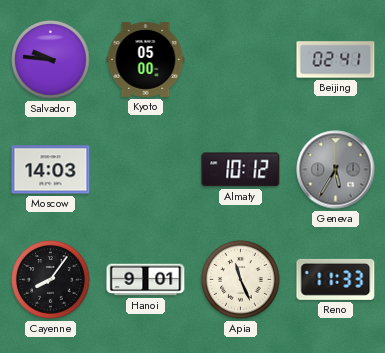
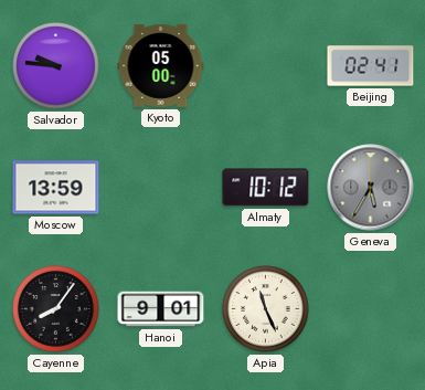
Moscow: 14:03 -> 13:59
Reno: 11:33 -> none
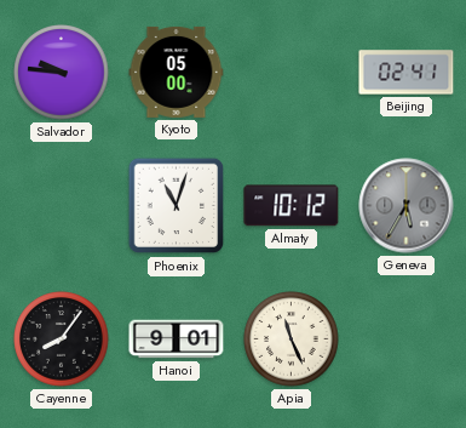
Moscow: 13:59 -> none
Phoenix: none -> 11:03
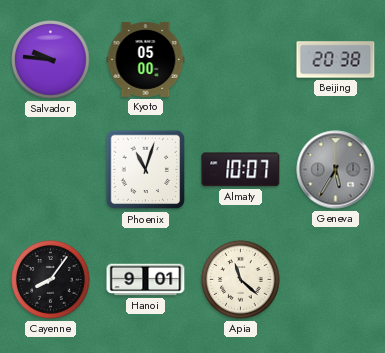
Beijing: 02:41 -> 20:38
Almaty: 10:12 -> 10:07
Apia: 11:26 -> 11:22
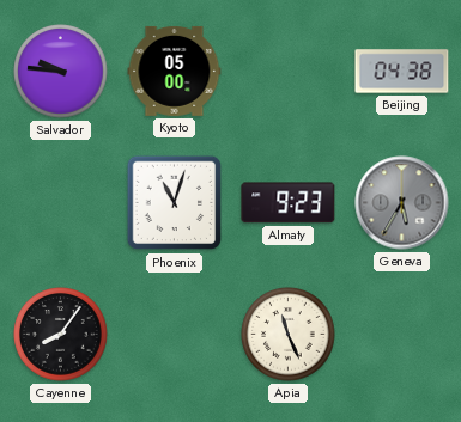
Beijing: 20:38 -> 04:38
Almaty: 10:07 -> 9:23
Hanoi: 9:01 -> none
Apia: 11:22 -> 11:26
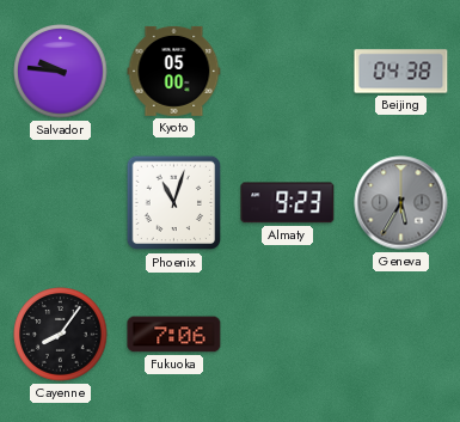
Fukuoka: none -> 7:06
Apia: 11:26 -> none
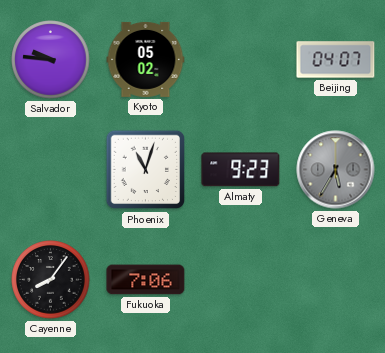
Kyoto: 05:00 -> 05:02
Beijing: 04:38 -> 04:07
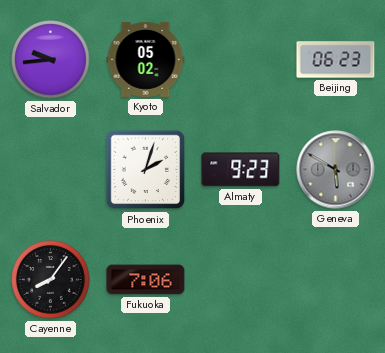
Salvador: 9:46 -> 9:44
Beijing: 04:07 -> 06:23
Phoenix: 11:03 -> 2:03
Geneva: 5:35 -> 5:50
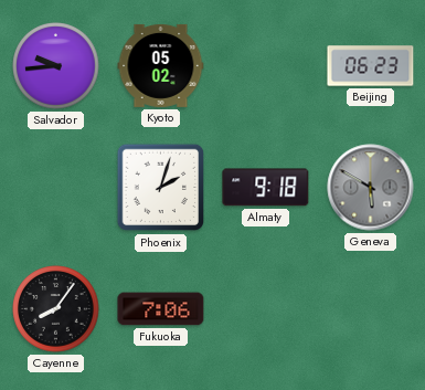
Almaty: 9:23 -> 9:18
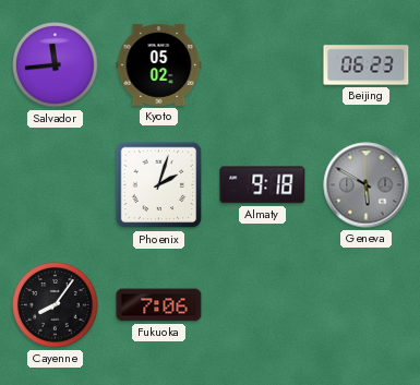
Salvador: 9:44 -> 11:44
